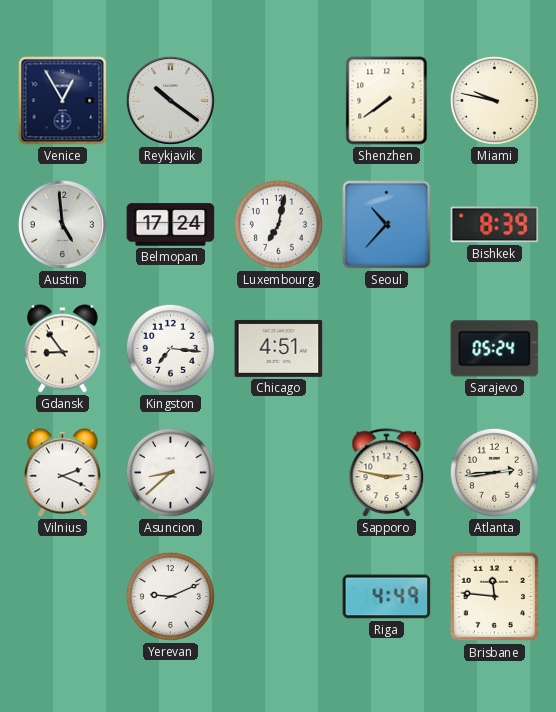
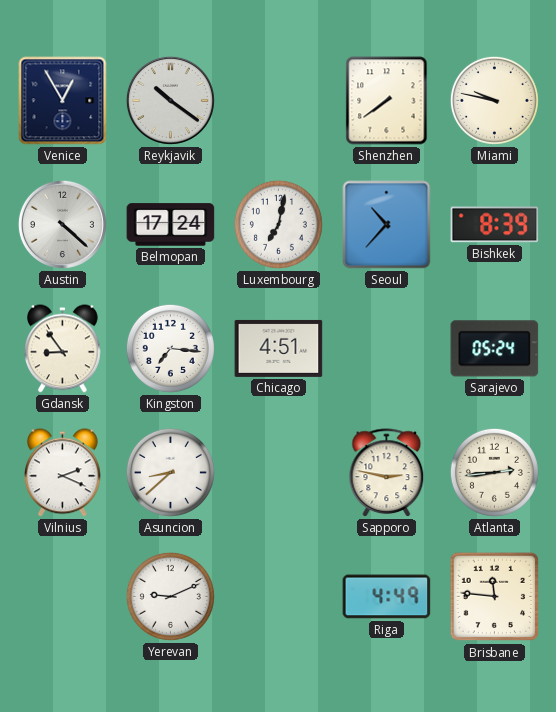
Austin: 4:59 -> 4:22
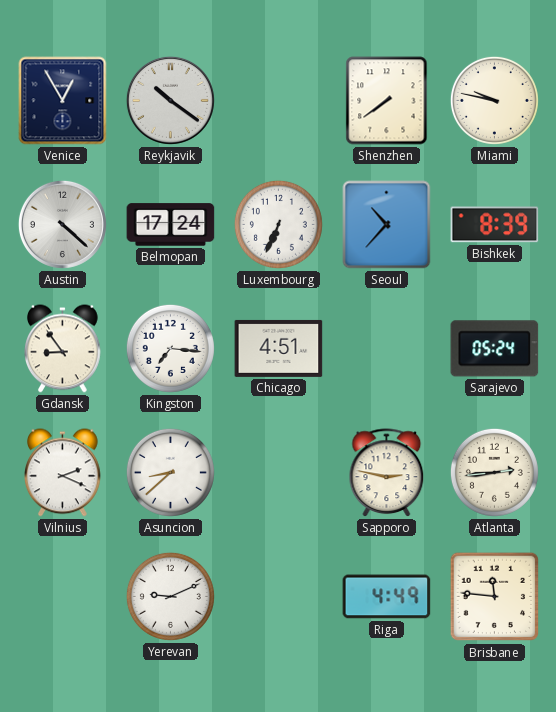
Luxembourg: 7:02 -> 6:34
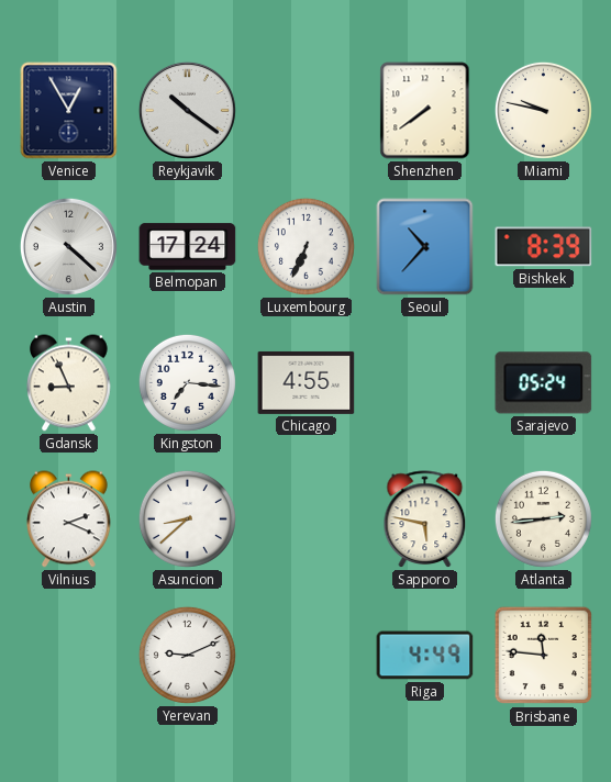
Gdansk: 8:54 -> 8:56
Chicago: 4:51 -> 4:55
Sapporo: 2:47 -> 5:47
